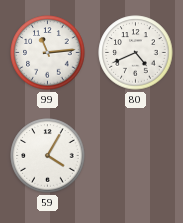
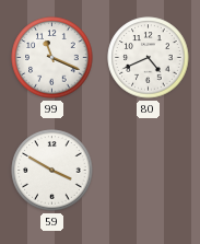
99: 11:14 -> 11:19
59: 4:05 -> 3:50
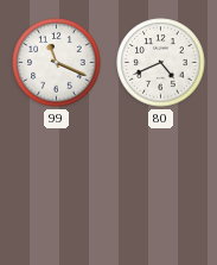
59: 3:50 -> none
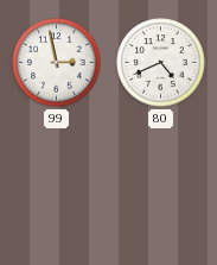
99: 11:19 -> 2:58
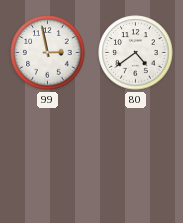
80: 4:41 -> 4:39
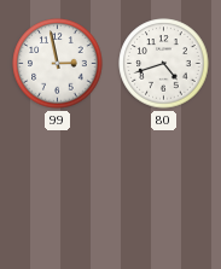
80: 4:39 -> 4:42
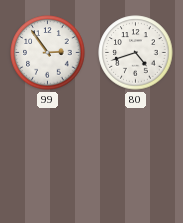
99: 2:58 -> 2:54
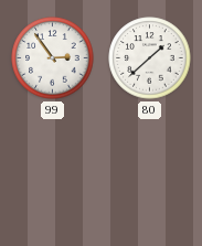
80: 4:42 -> 1:38
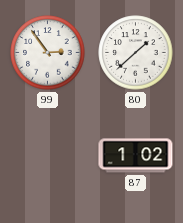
87: none -> 1:02
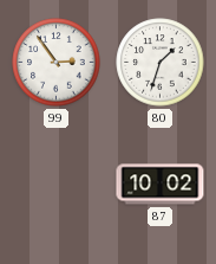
80: 1:38 -> 1:33
87: 1:02 -> 10:02
